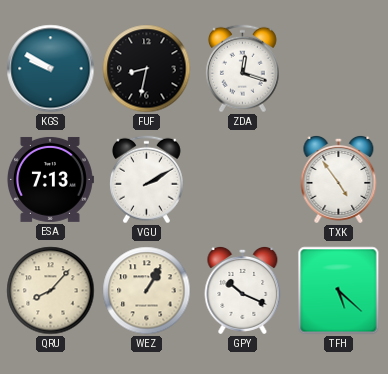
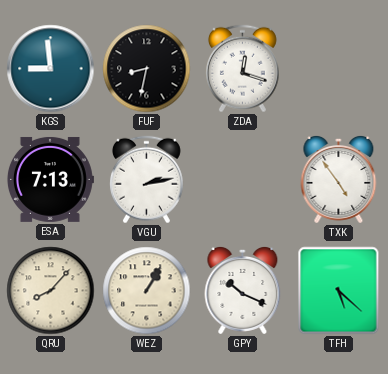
KGS: 9:50 -> 8:59
VGU: 2:10 -> 2:13
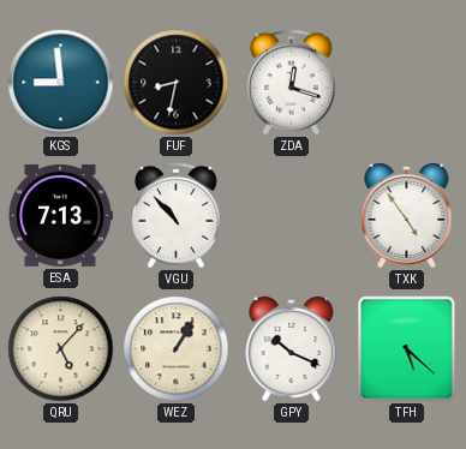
VGU: 2:13 -> 10:53
QRU: 8:07 -> 5:07
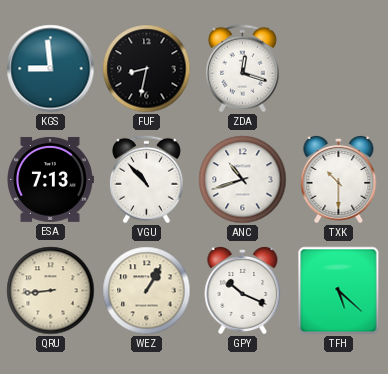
ANC: none -> 10:42
TXK: 4:54 -> 10:30
QRU: 5:07 -> 8:44
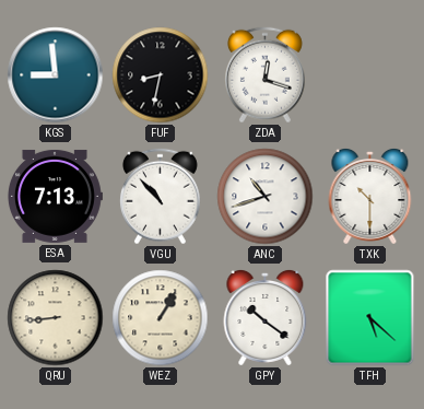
GPY: 10:19 -> 10:21
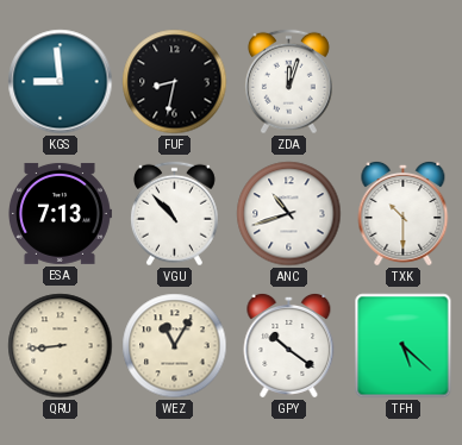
ZDA: 12:18 -> 12:03
WEZ: 1:05 -> 11:05
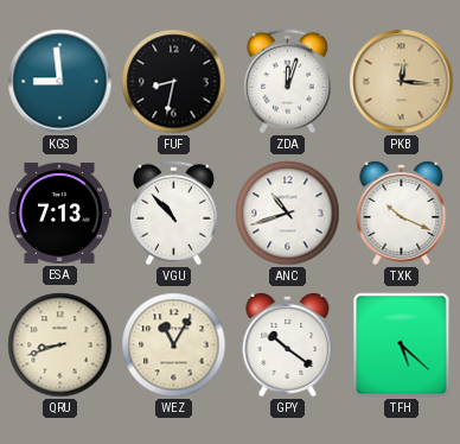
PKB: none -> 12:16
TXK: 10:30 -> 10:19
QRU: 8:44 -> 8:42
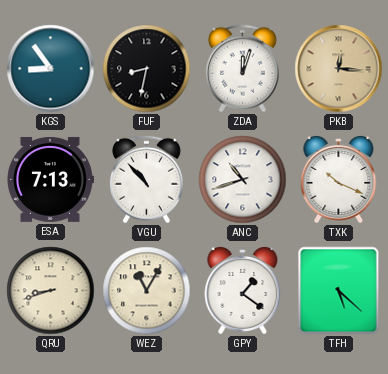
KGS: 8:59 -> 8:54
GPY: 10:21 -> 1:21
